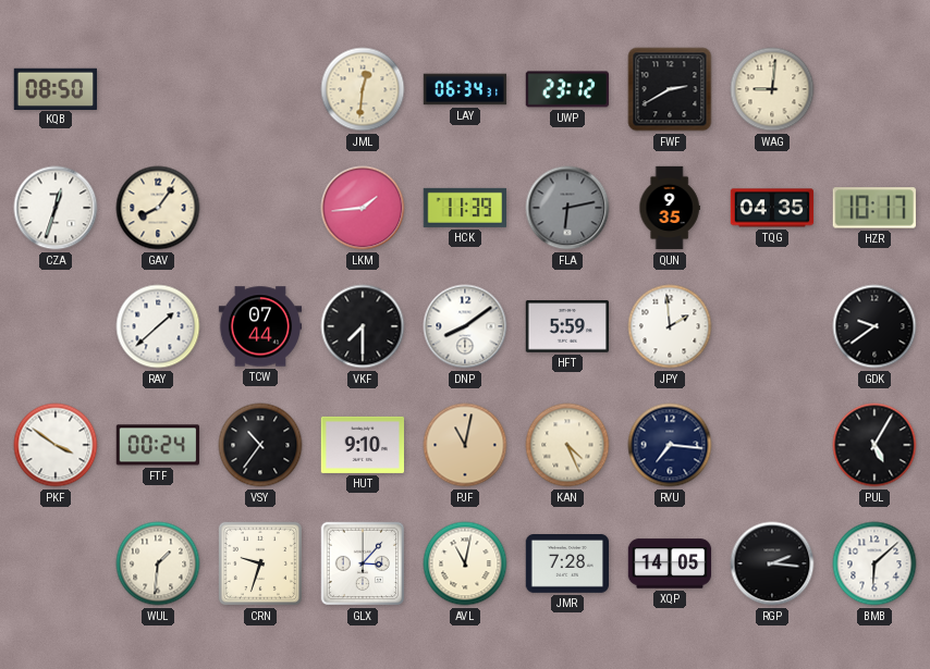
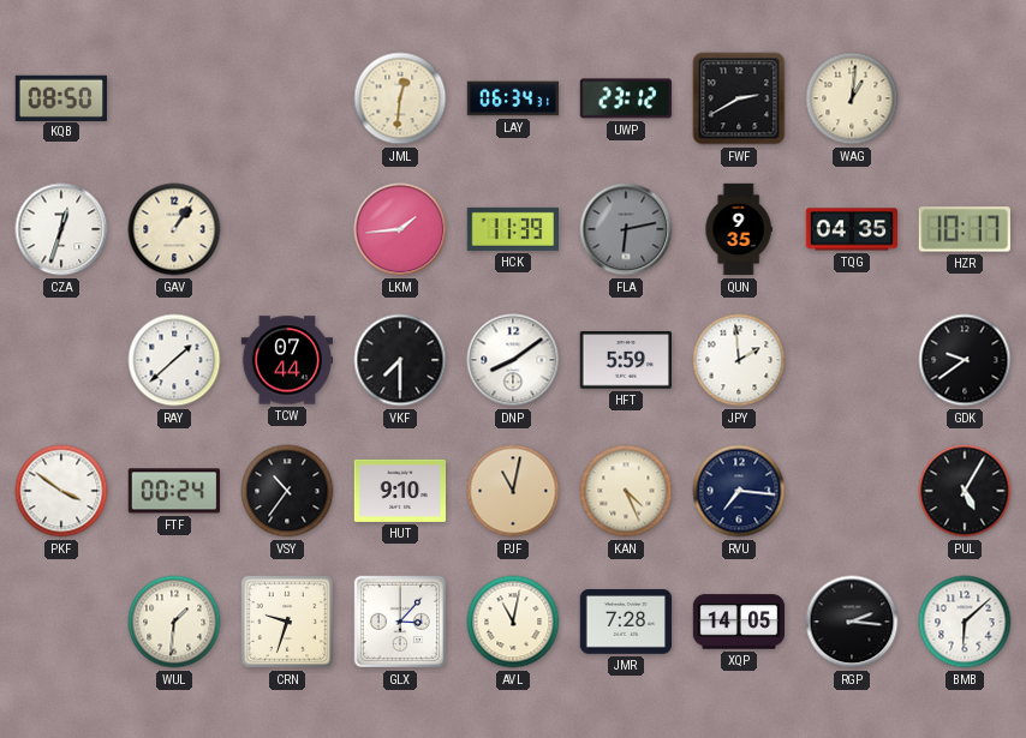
WAG: 9:01 -> 1:01
GAV: 8:06 -> 1:06
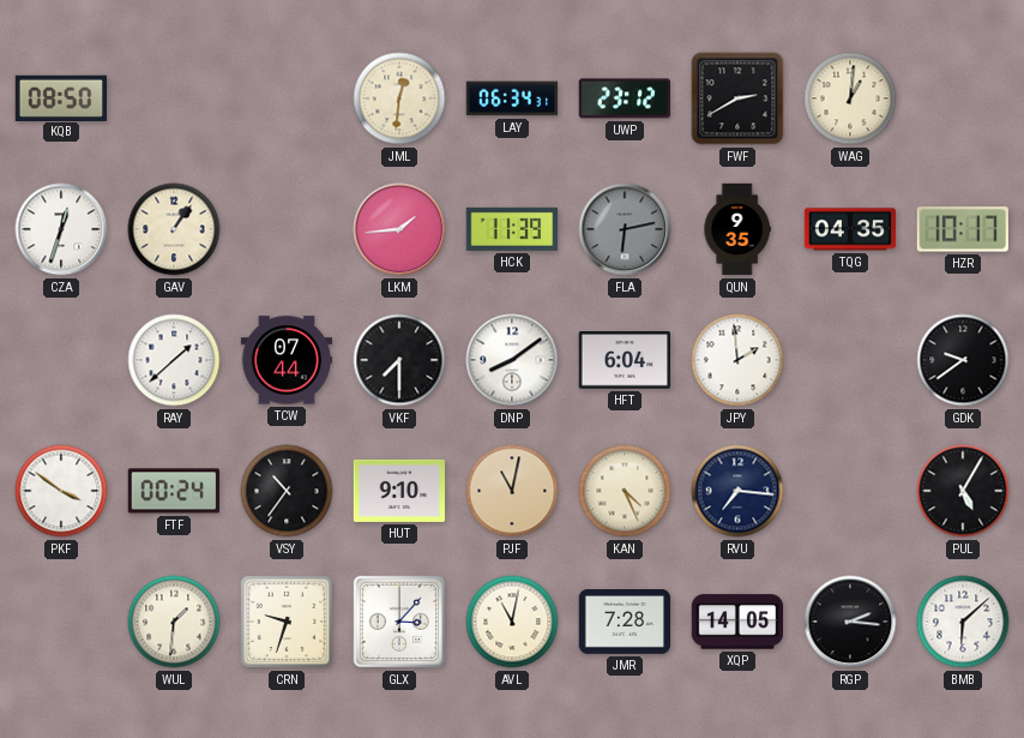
HFT: 5:59 -> 6:04
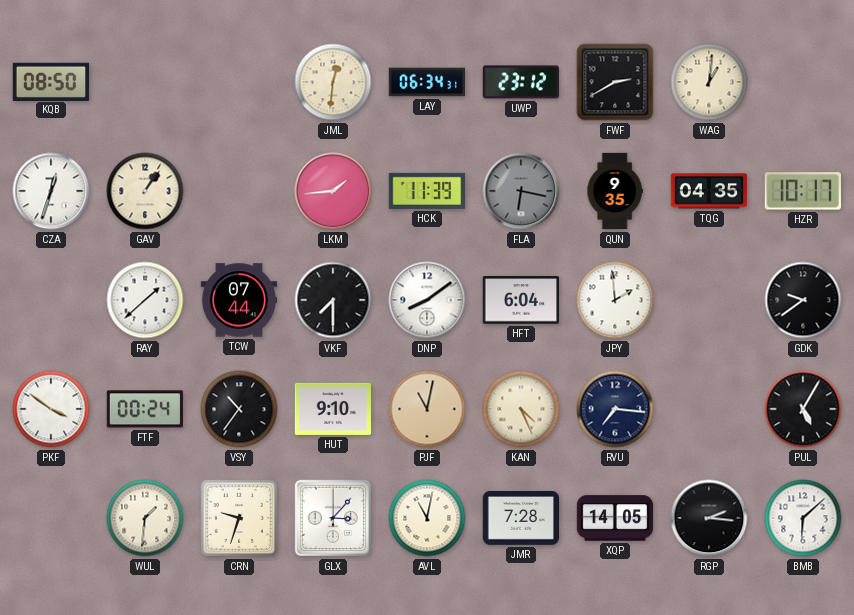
FLA: 6:13 -> 6:17
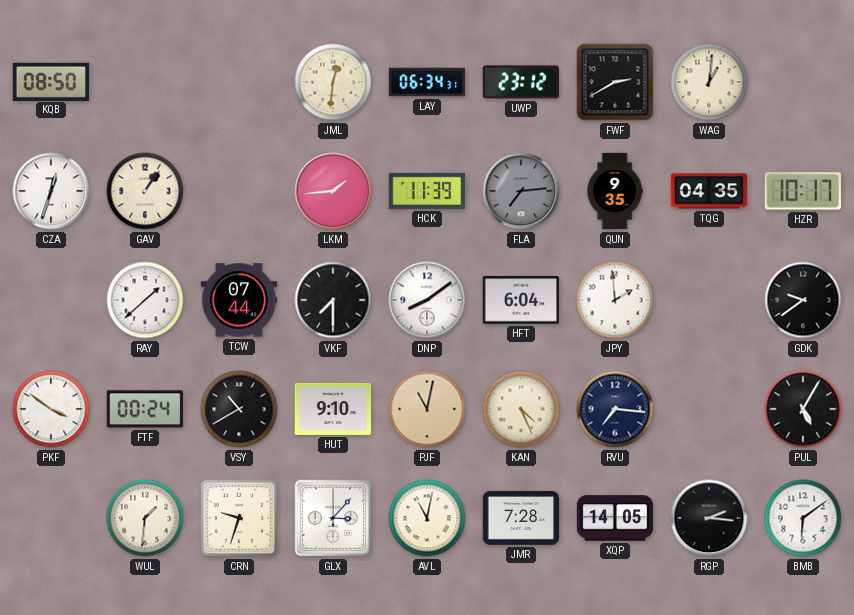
FLA: 6:17 -> 7:14
VSY: 10:36 -> 10:40
BMB: 6:08 -> 6:09
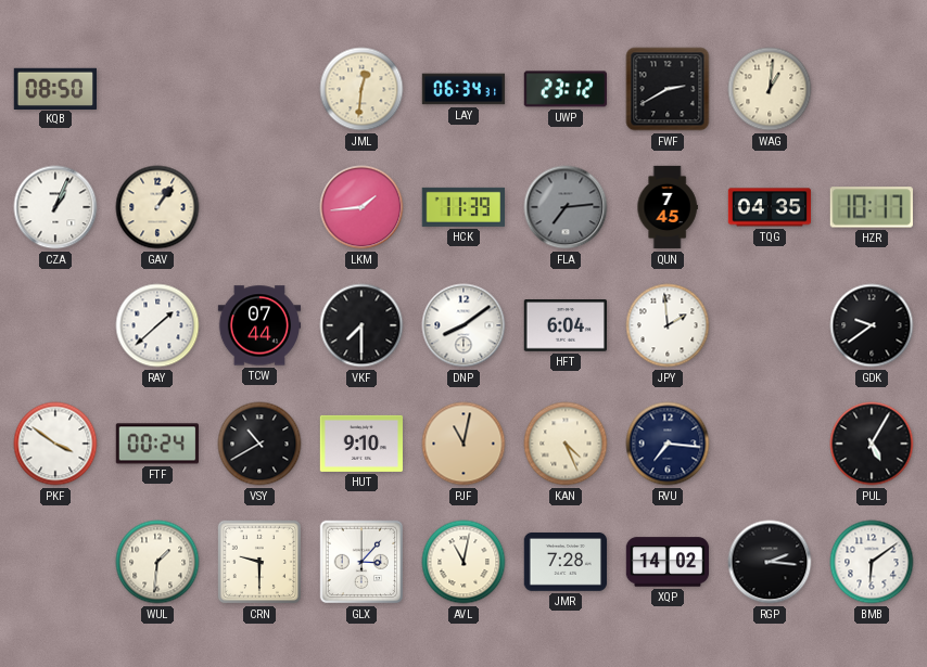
CZA: 12:33 -> 1:04
QUN: 9:35 -> 7:45
CRN: 9:33 -> 9:30
XQP: 14:05 -> 14:02
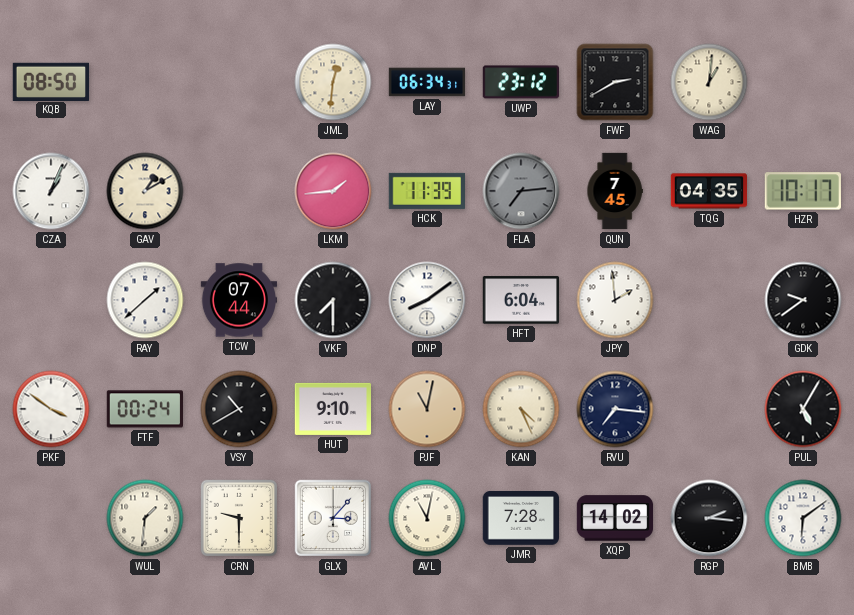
GAV: 1:06 -> 1:10
